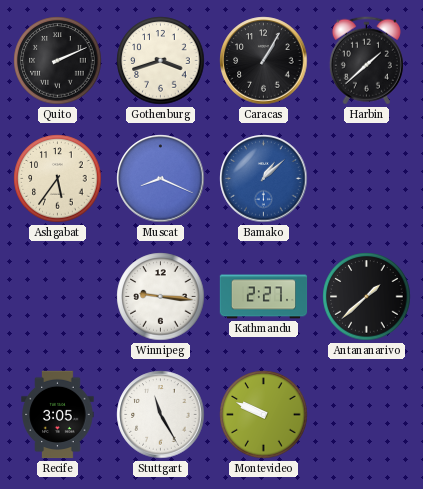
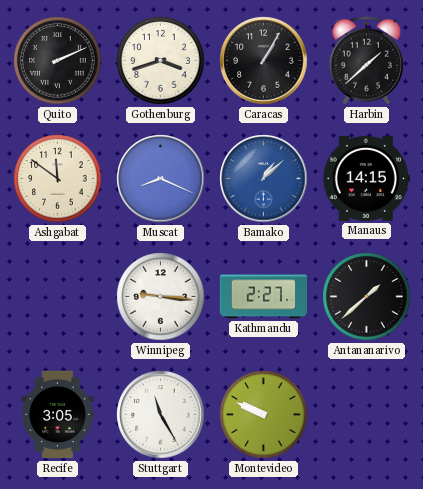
Ashgabat: 5:36 -> 11:51
Manaus: none -> 14:15
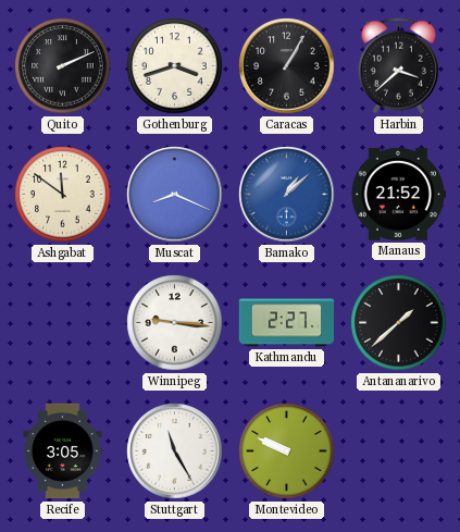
Harbin: 1:38 -> 3:38
Manaus: 14:15 -> 21:52
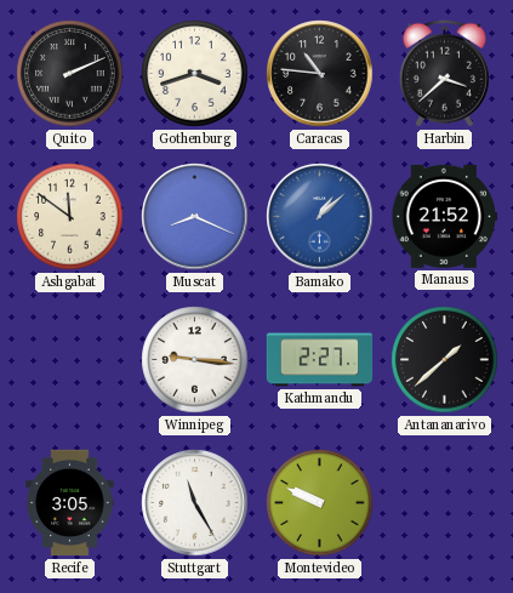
Caracas: 1:05 -> 10:46
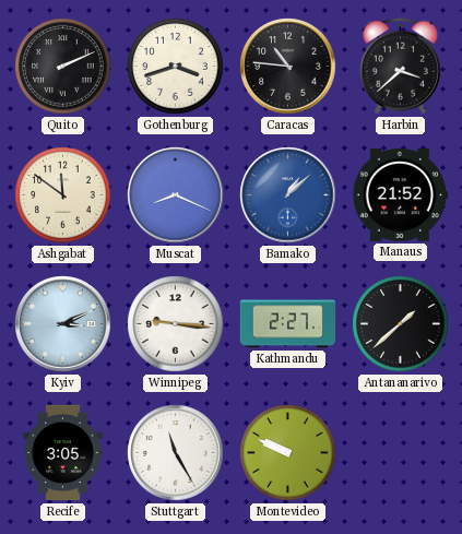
Kyiv: none -> 3:11
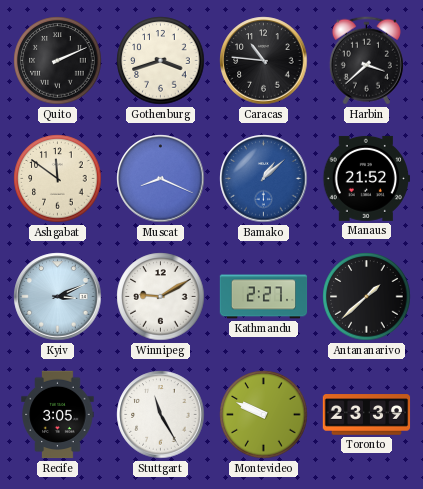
Winnipeg: 9:16 -> 9:10
Toronto: none -> 23:39
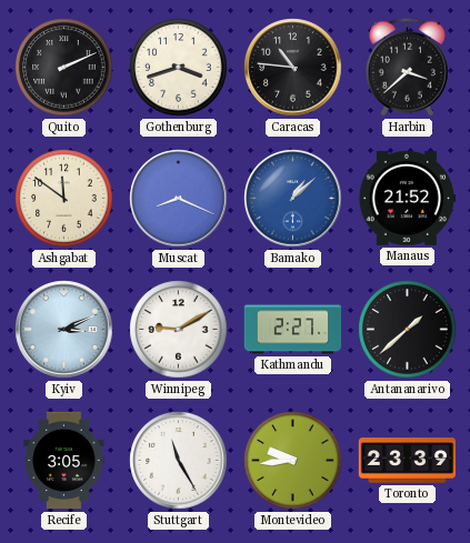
Montevideo: 9:49 -> 9:44
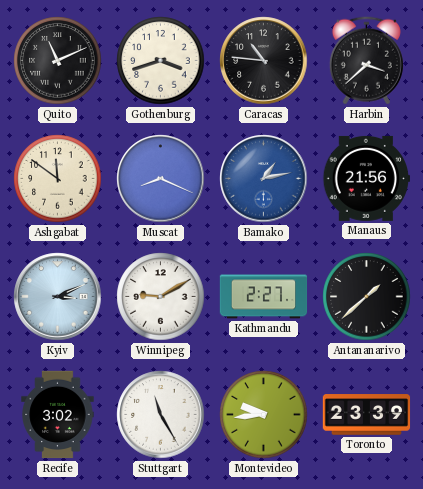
Quito: 2:11 -> 11:11
Bamako: 1:08 -> 1:13
Manaus: 21:52 -> 21:56
Recife: 3:05 -> 3:02
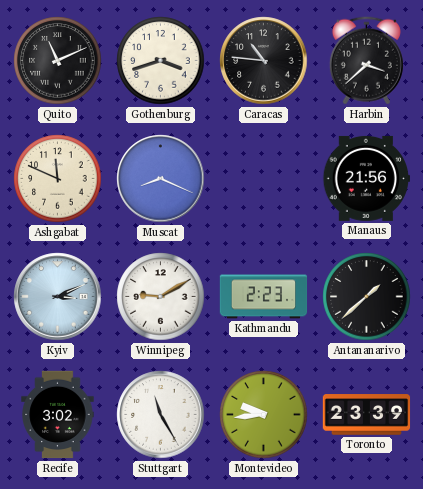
Ashgabat: 11:51 -> 11:49
Bamako: 1:13 -> none
Kathmandu: 2:27 -> 2:23
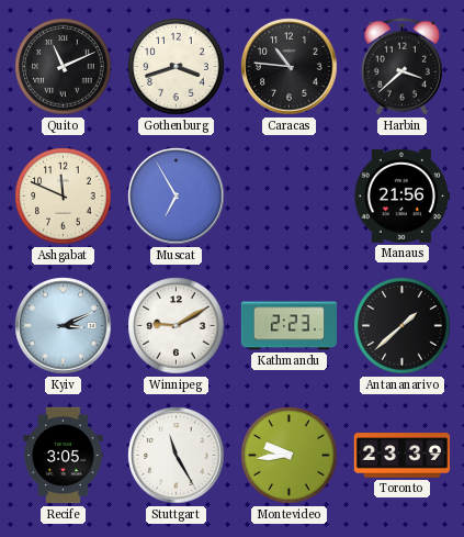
Muscat: 8:19 -> 6:55
Recife: 3:02 -> 3:05
